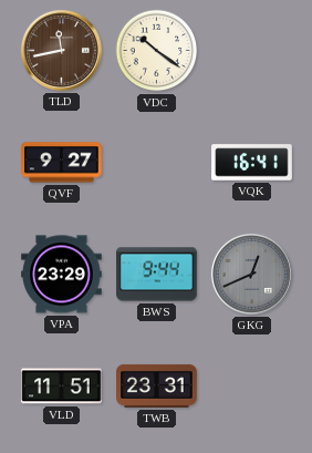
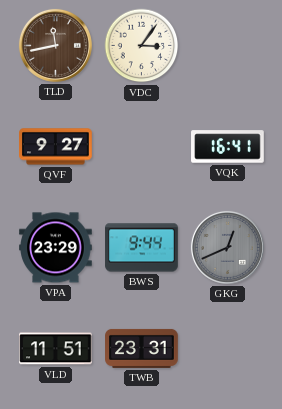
VDC: 10:21 -> 3:06
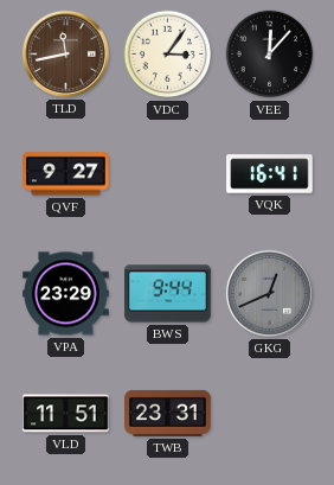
VEE: none -> 12:07
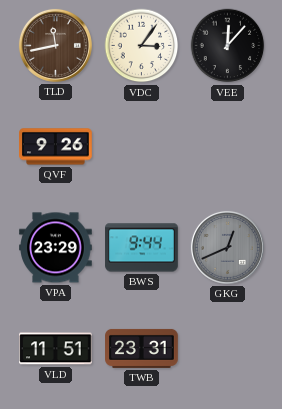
QVF: 9:27 -> 9:26
VQK: 16:41 -> none
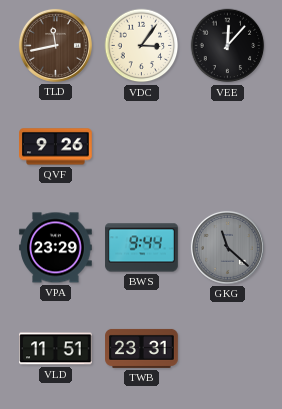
GKG: 12:41 -> 11:22
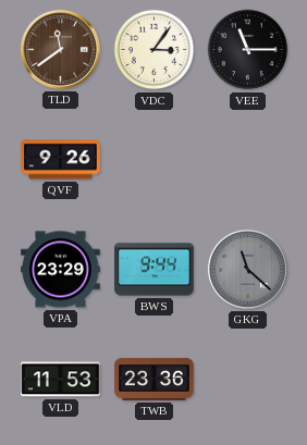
TLD: 11:43 -> 11:39
VEE: 12:07 -> 11:15
VLD: 11:51 -> 11:53
TWB: 23:31 -> 23:36
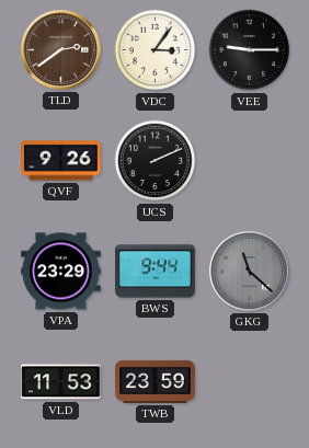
TLD: 11:39 -> 2:39
VEE: 11:15 -> 9:15
UCS: none -> 2:11
TWB: 23:36 -> 23:59
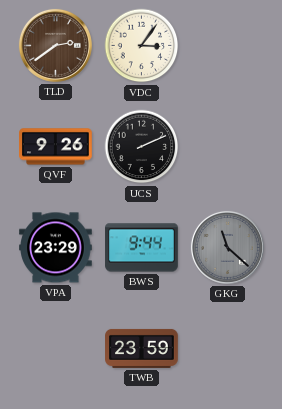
VEE: 9:15 -> none
VLD: 11:53 -> none
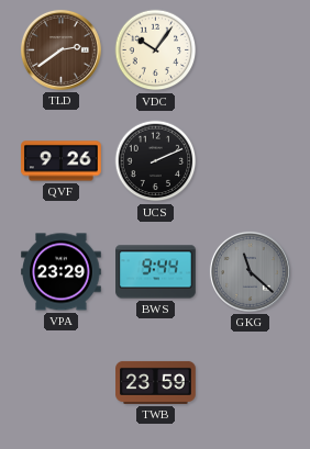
VDC: 3:06 -> 10:06
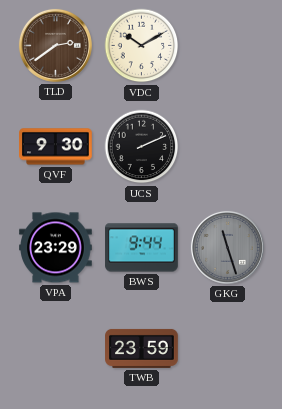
VDC: 10:06 -> 10:10
QVF: 9:26 -> 9:30
GKG: 11:22 -> 11:27
